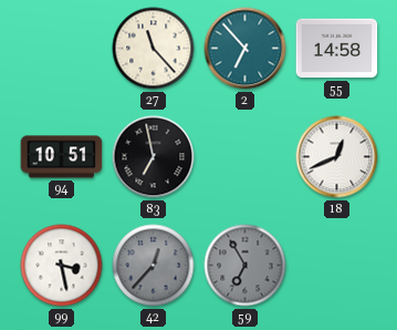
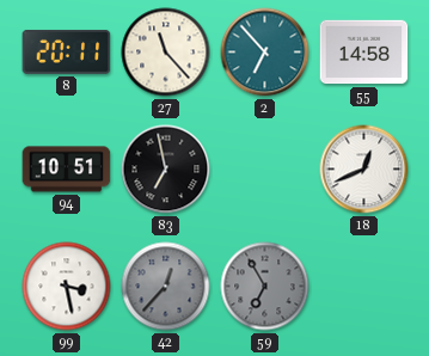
8: none -> 20:11
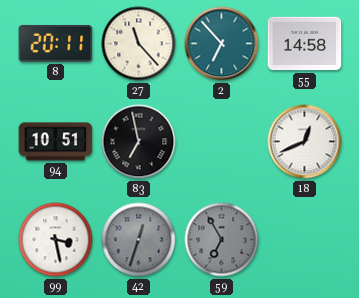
42: 12:37 -> 12:33
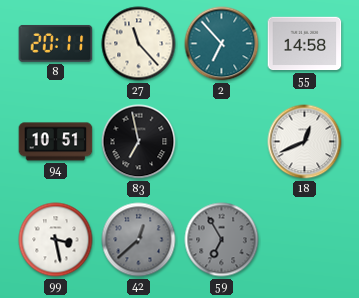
42: 12:33 -> 12:38
